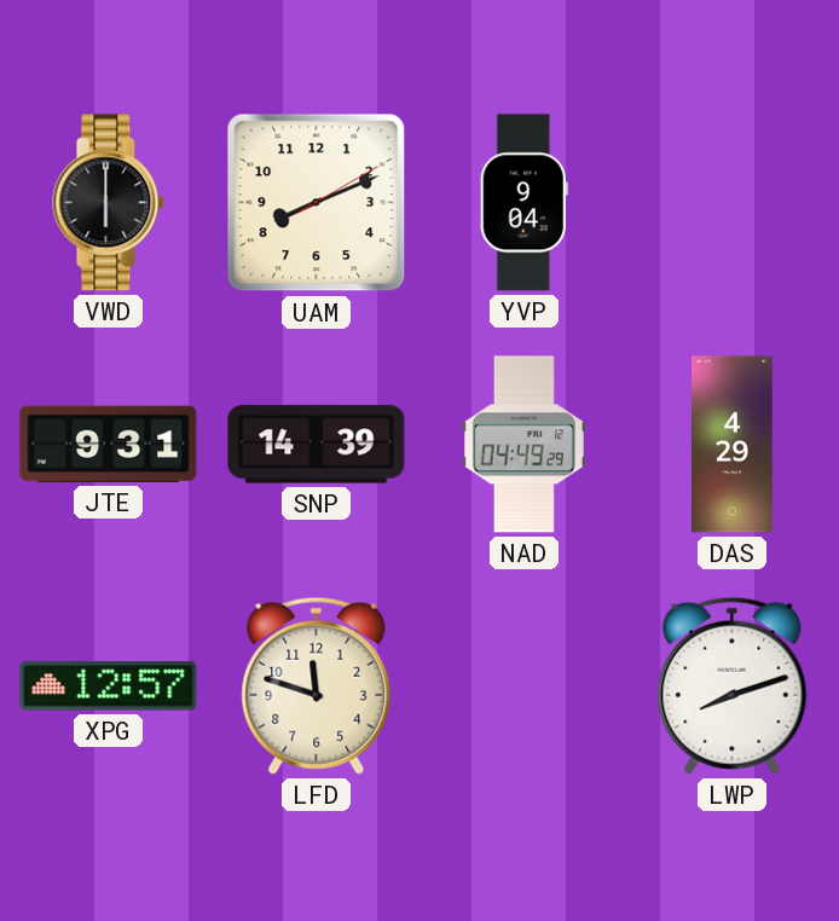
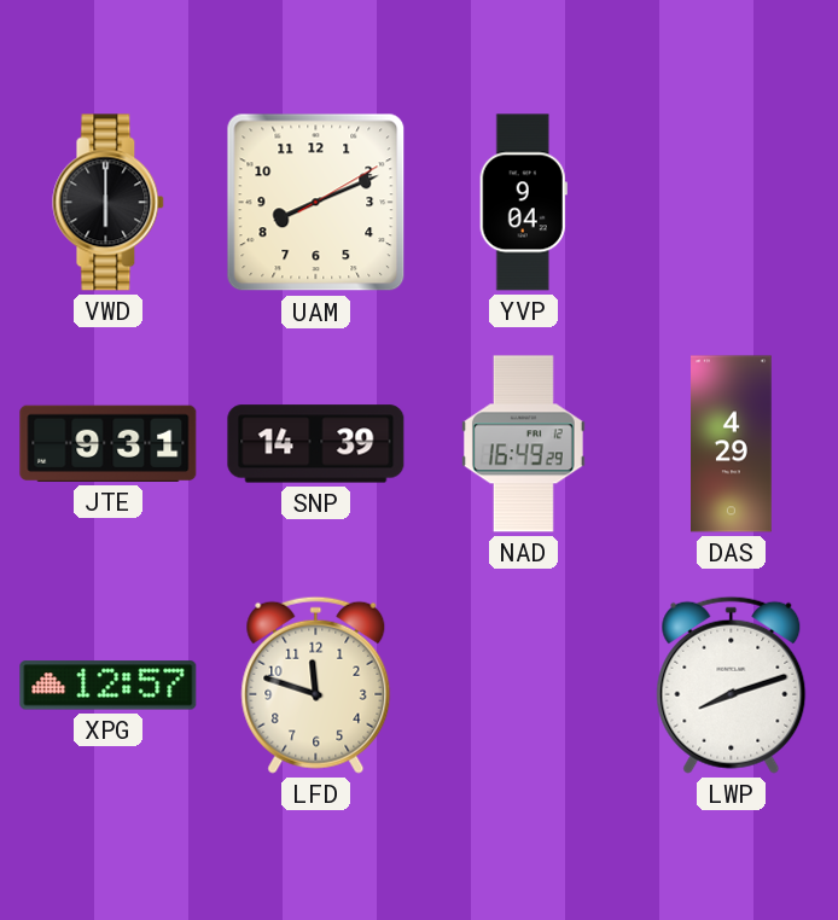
NAD: 04:49 -> 16:49
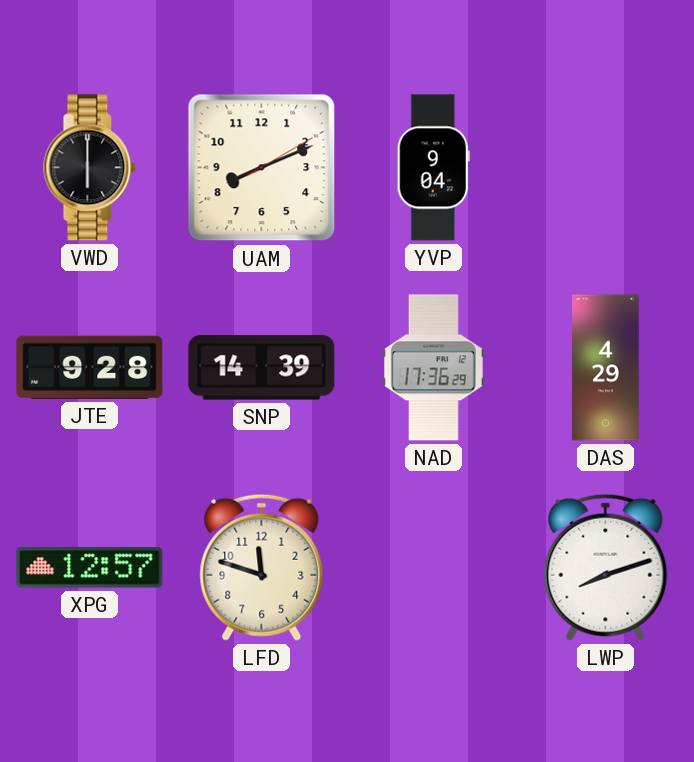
JTE: 9:31 -> 9:28
NAD: 16:49 -> 17:36
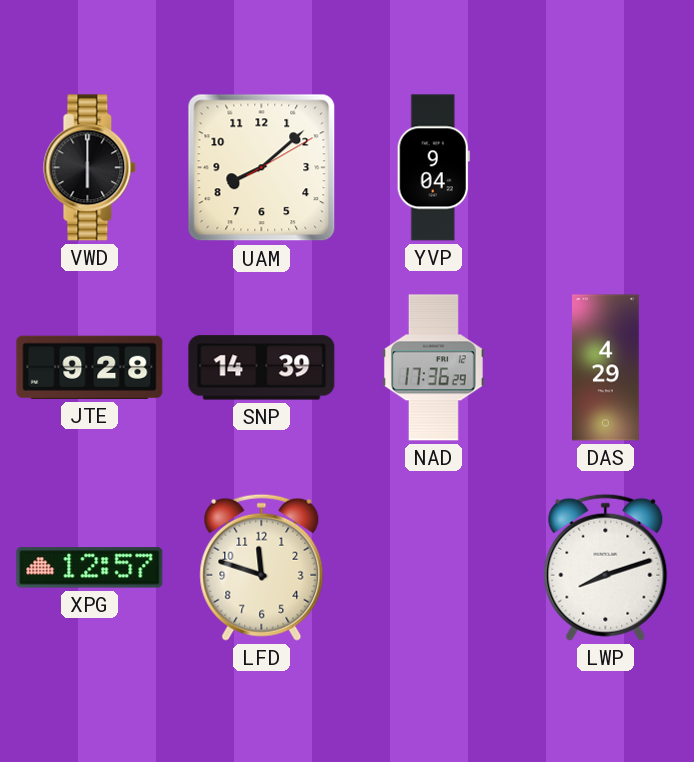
UAM: 8:11 -> 8:08
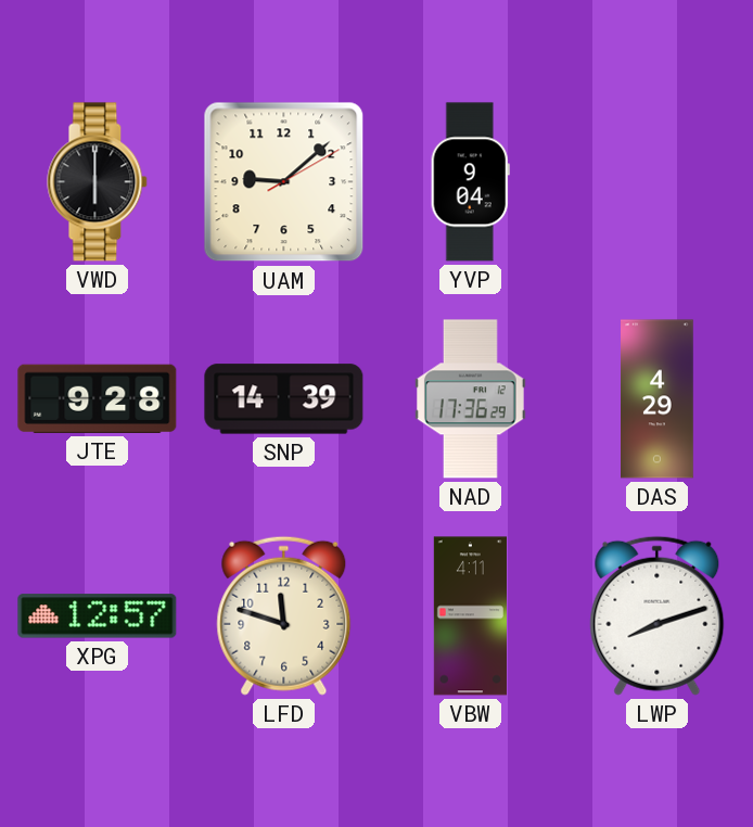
UAM: 8:08 -> 9:08
VBW: none -> 4:11
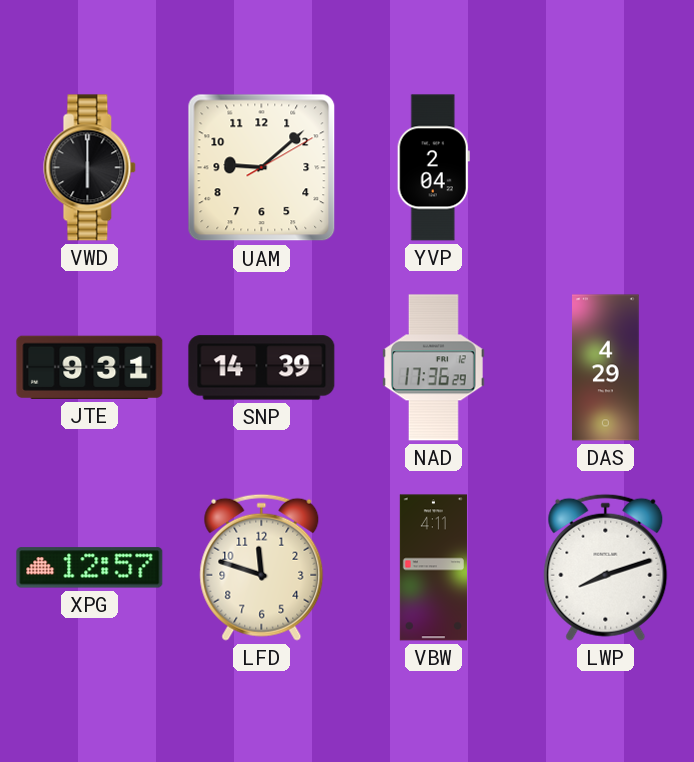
YVP: 9:04 -> 2:04
JTE: 9:28 -> 9:31
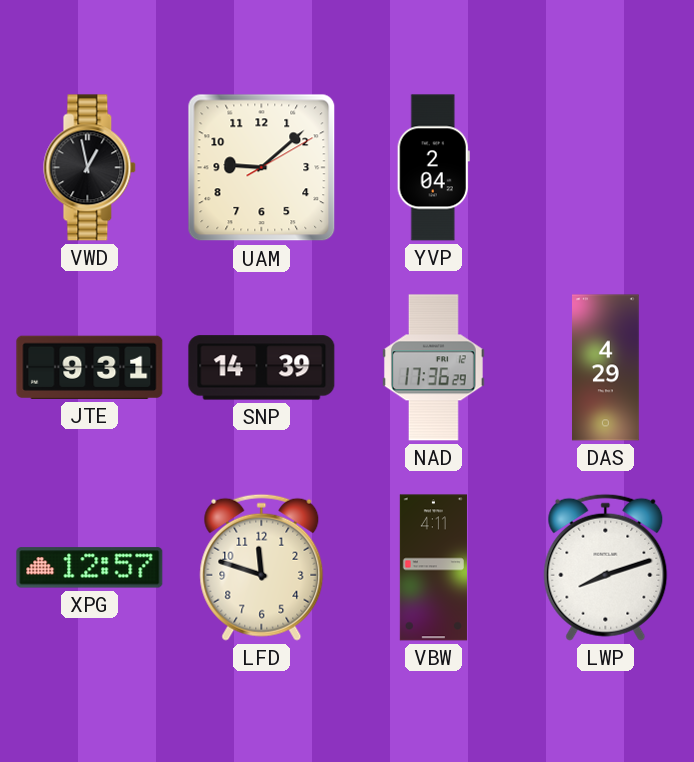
VWD: 6:00 -> 12:58
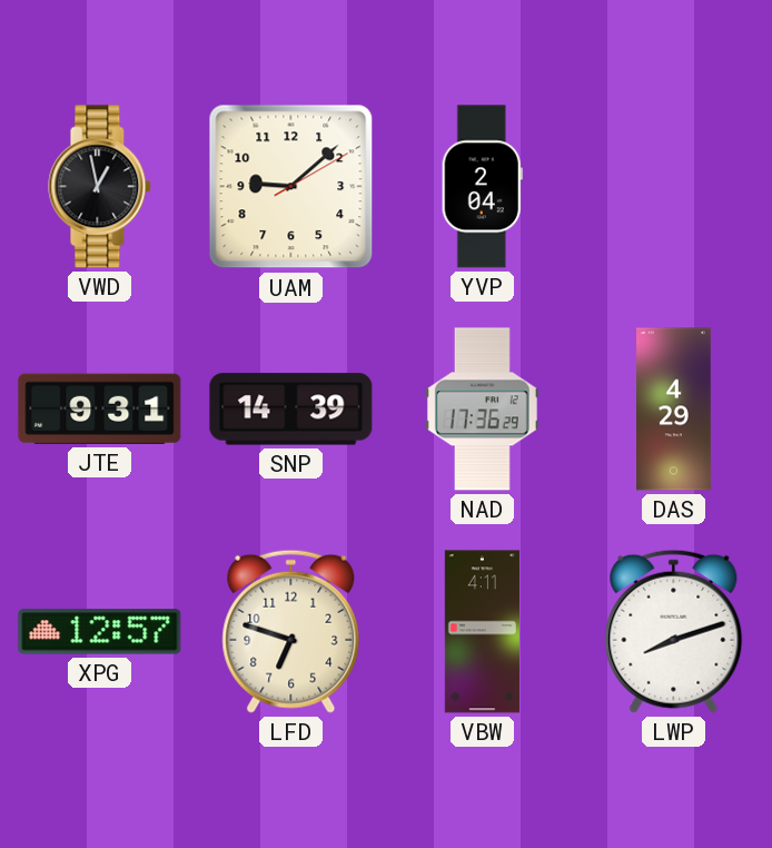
LFD: 11:48 -> 6:48
